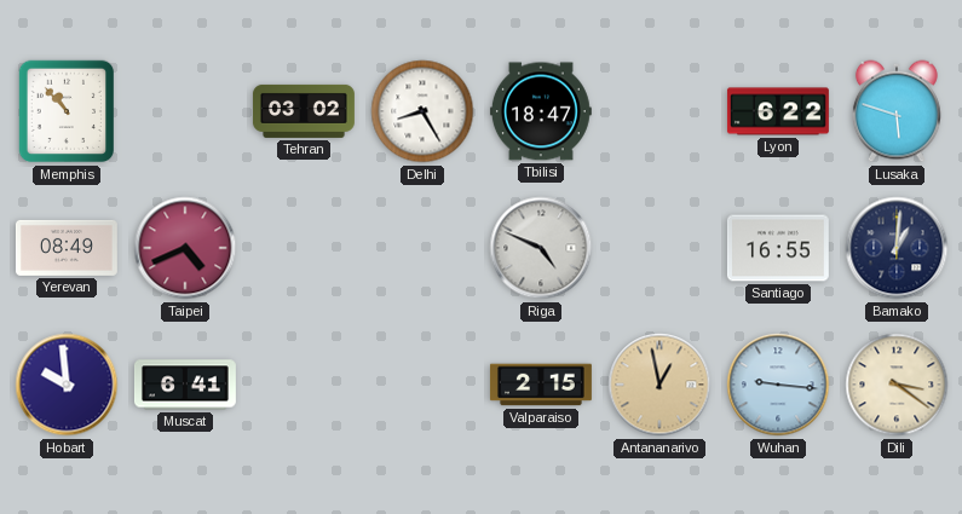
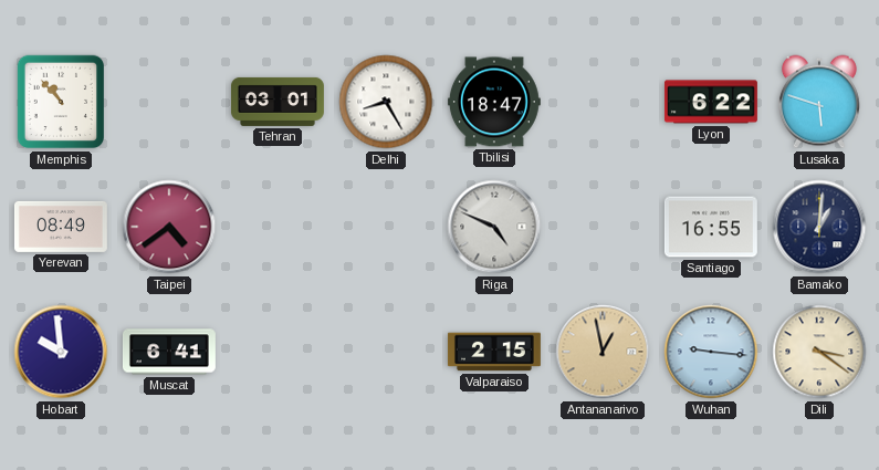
Tehran: 03:02 -> 03:01
Taipei: 4:41 -> 4:39
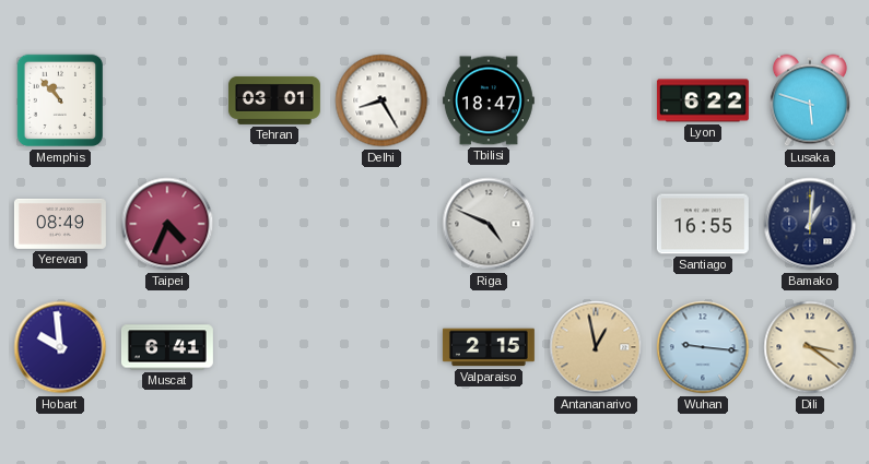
Taipei: 4:39 -> 4:34
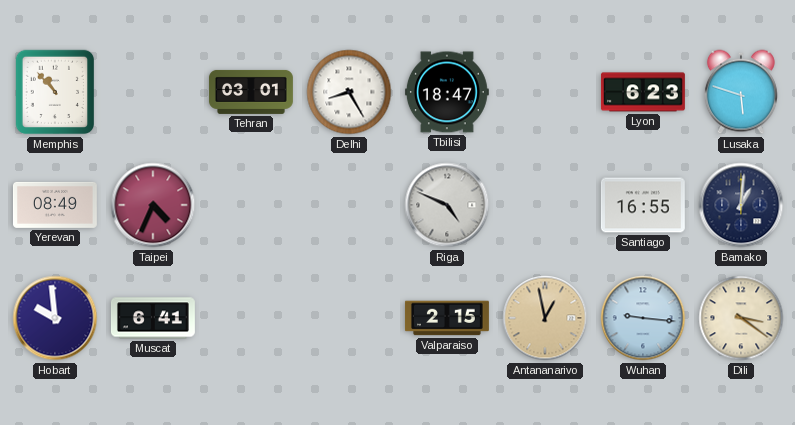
Lyon: 6:22 -> 6:23
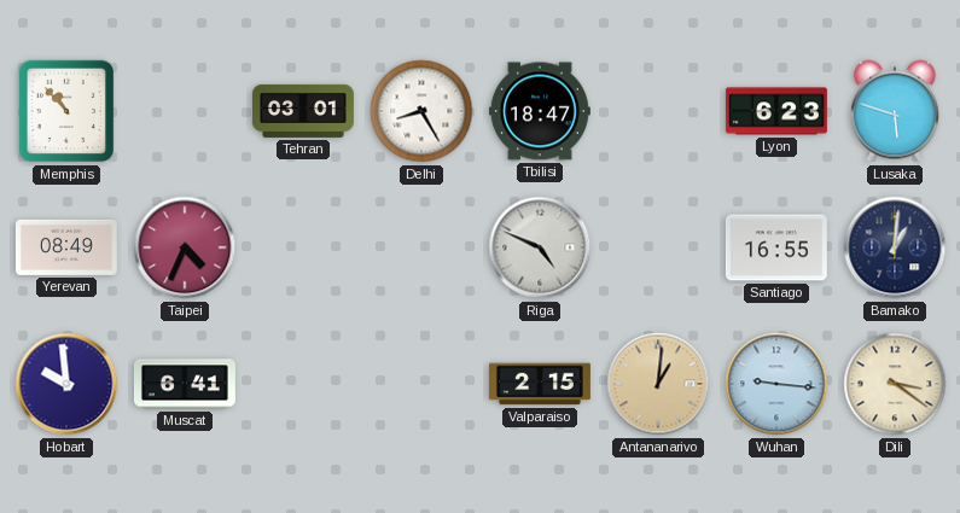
Antananarivo: 12:58 -> 1:01
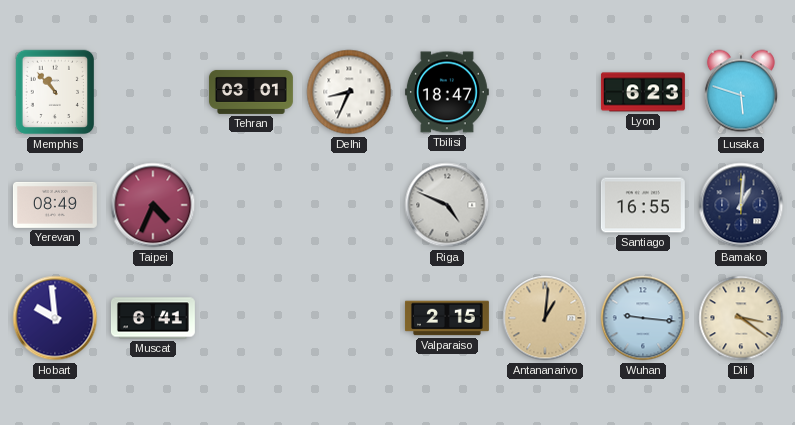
Delhi: 8:25 -> 8:34
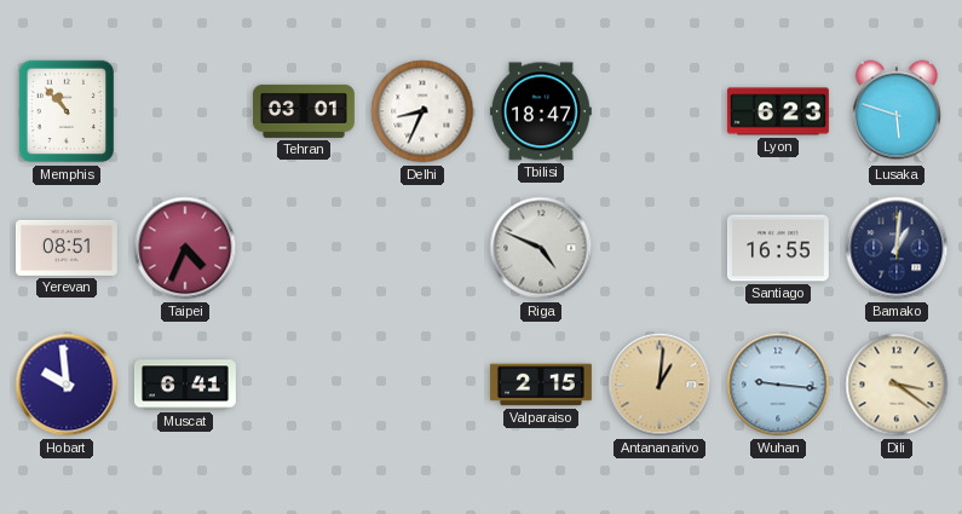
Yerevan: 08:49 -> 08:51
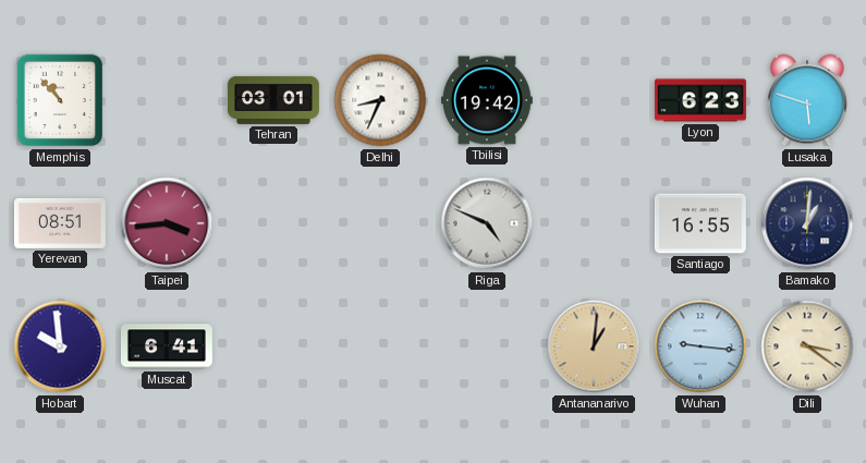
Tbilisi: 18:47 -> 19:42
Taipei: 4:34 -> 3:44
Valparaiso: 2:15 -> none
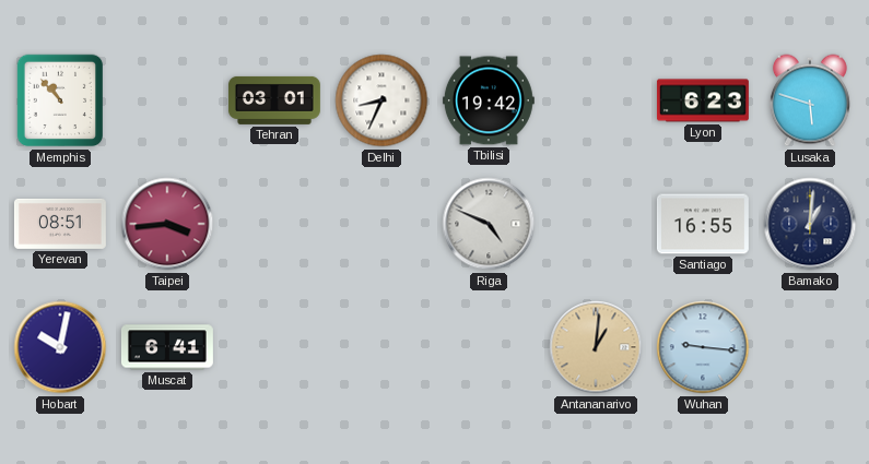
Hobart: 9:59 -> 10:02
Dili: 3:21 -> none
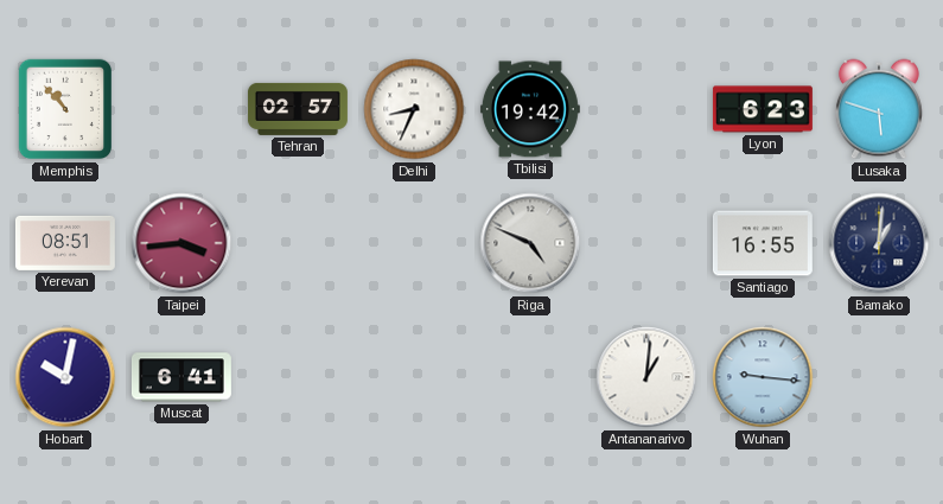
Tehran: 03:01 -> 02:57
Antananarivo dial: champagne -> white
